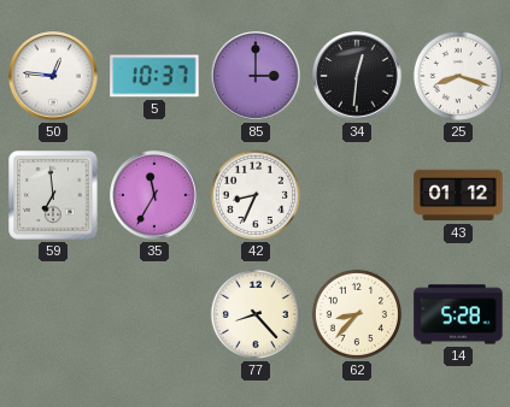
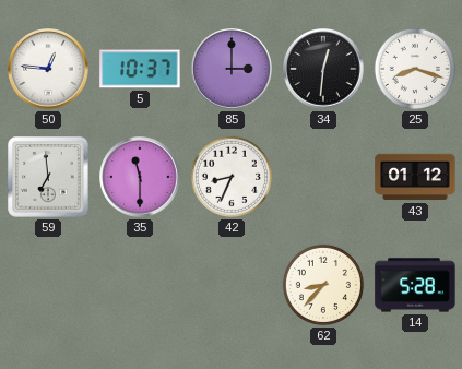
35: 11:35 -> 11:30
77: 8:23 -> none
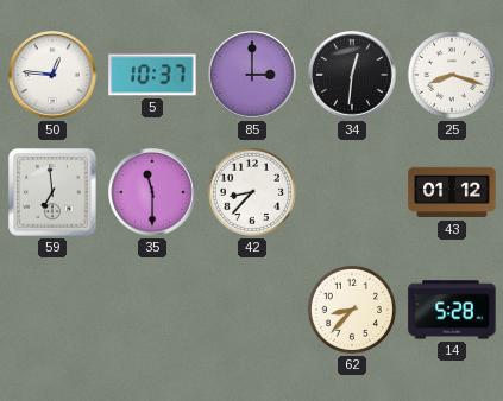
42: 8:34 -> 8:37
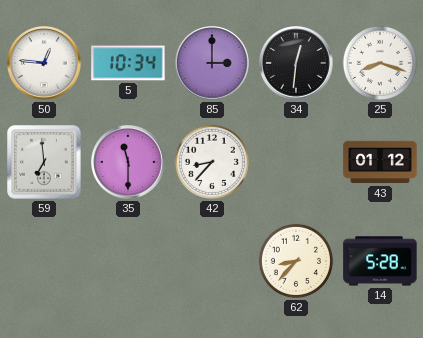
5: 10:37 -> 10:34
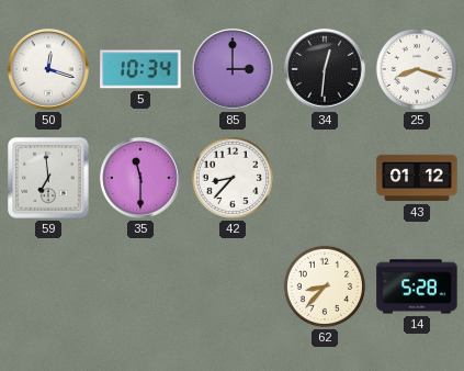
50: 12:46 -> 12:18
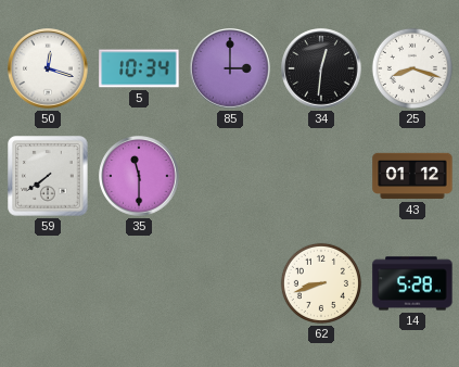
59: 6:59 -> 7:39
42: 8:37 -> none
62: 8:37 -> 8:42
